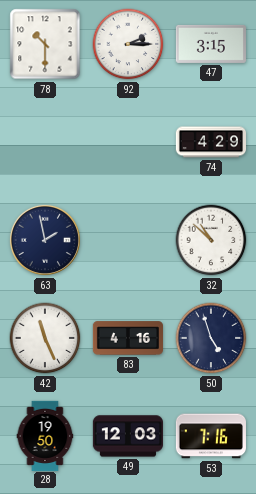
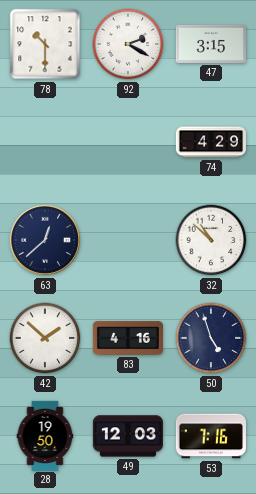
92: 2:15 -> 2:20
63: 1:58 -> 12:38
42: 11:26 -> 1:52
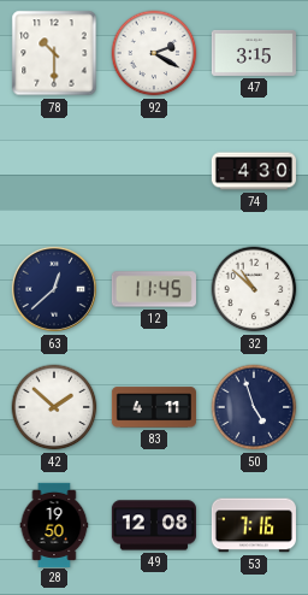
74: 4:29 -> 4:30
12: none -> 11:45
83: 4:16 -> 4:11
49: 12:03 -> 12:08
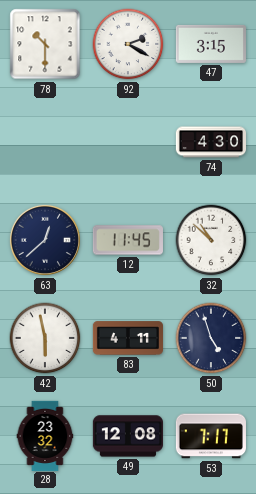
42: 1:52 -> 5:58
28: 19:50 -> 23:32
53: 7:16 -> 7:17
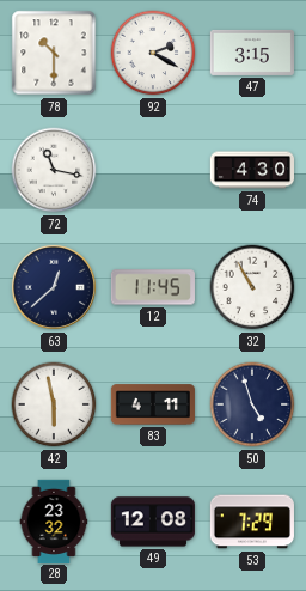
72: none -> 11:17
32: 10:52 -> 10:55
53: 7:17 -> 7:29
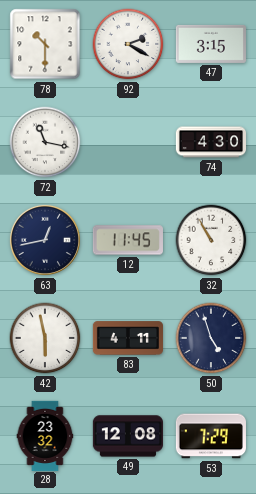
63: 12:38 -> 12:43
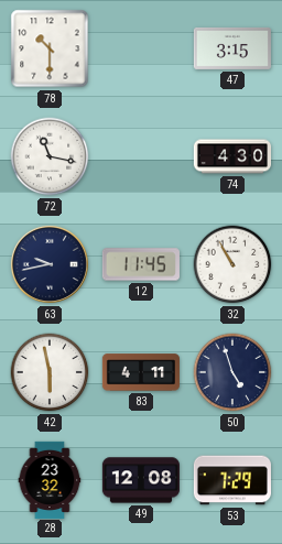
92: 2:20 -> none
63: 12:43 -> 9:43
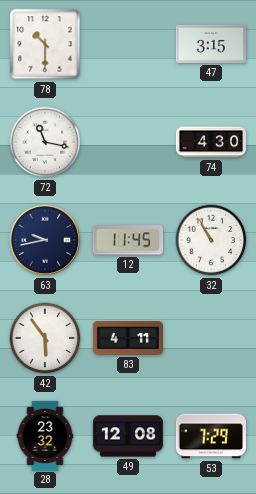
42: 5:58 -> 5:54
50: 4:57 -> none
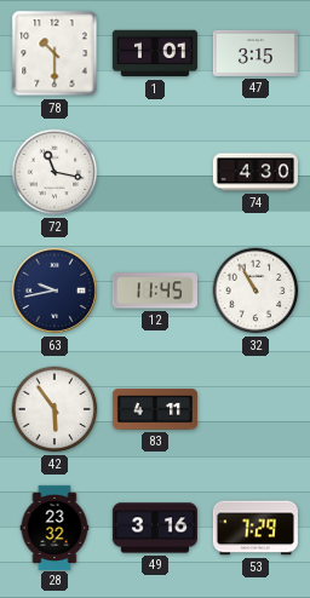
1: none -> 1:01
49: 12:08 -> 3:16
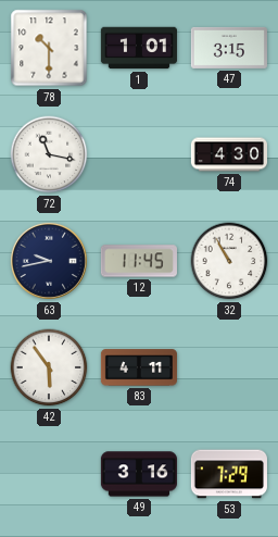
28: 23:32 -> none
